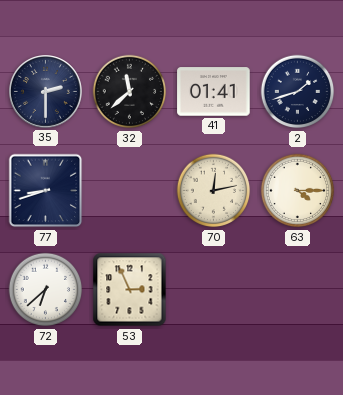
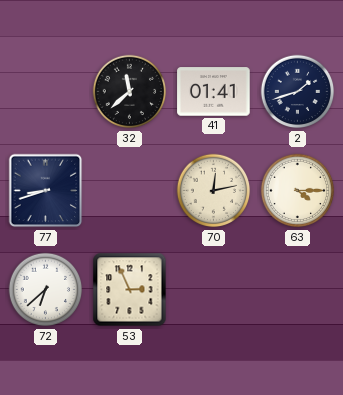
35: 2:30 -> none
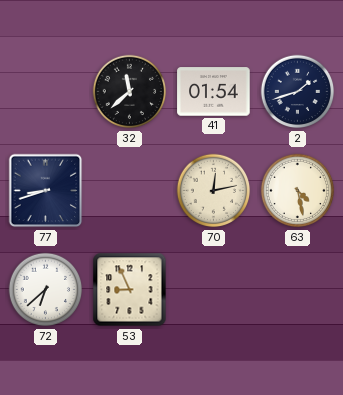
41: 01:41 -> 01:54
63: 4:15 -> 4:28
53: 2:56 -> 8:56
